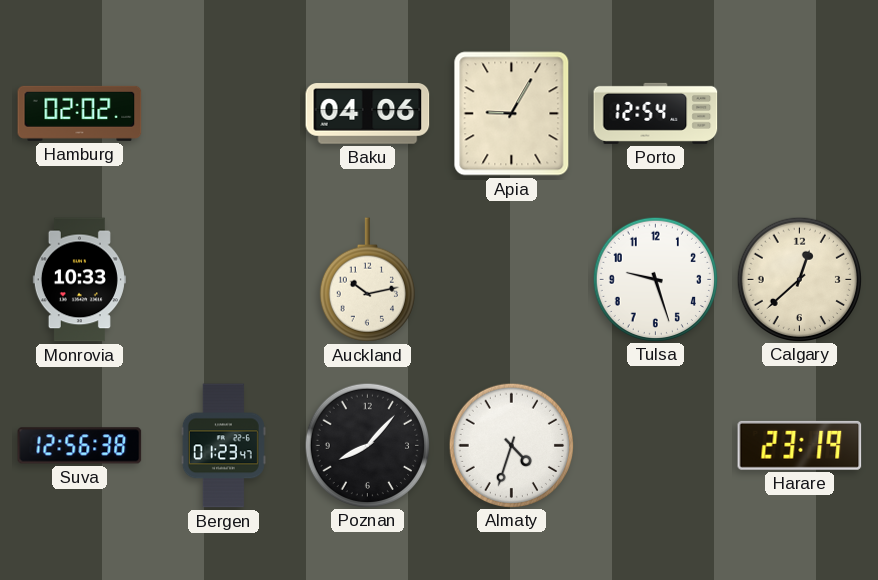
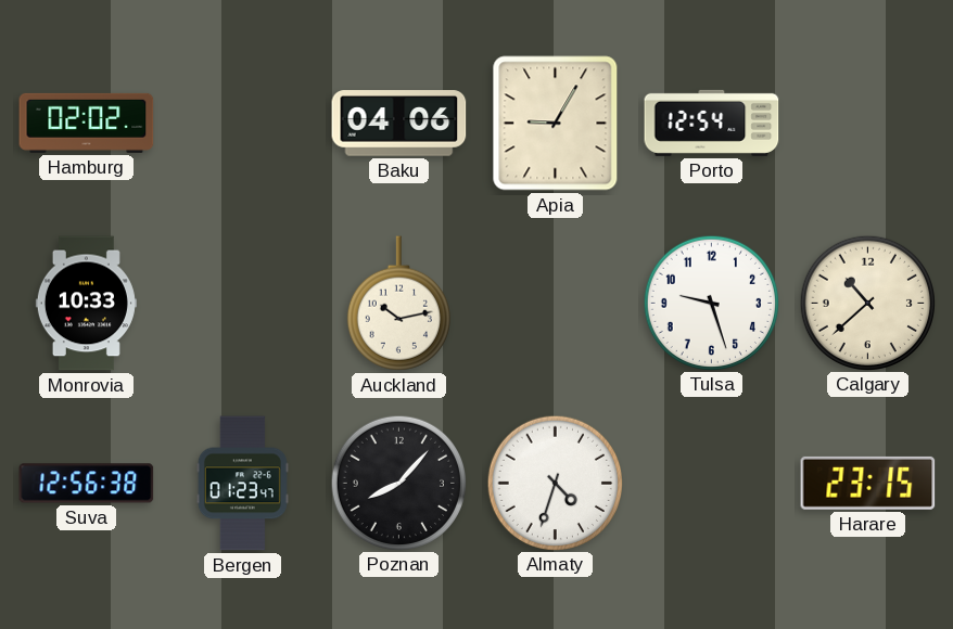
Calgary: 12:38 -> 10:38
Harare: 23:19 -> 23:15
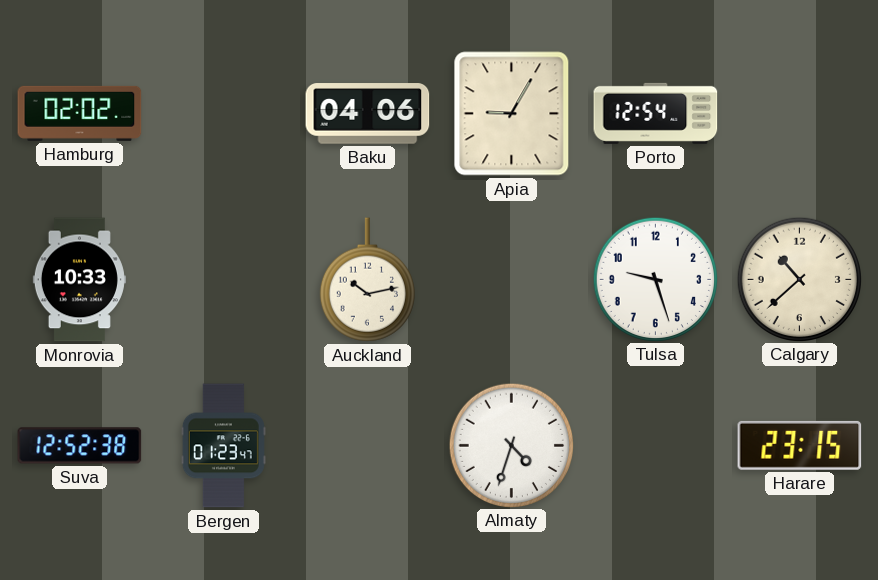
Suva: 12:56 -> 12:52
Poznan: 8:07 -> none
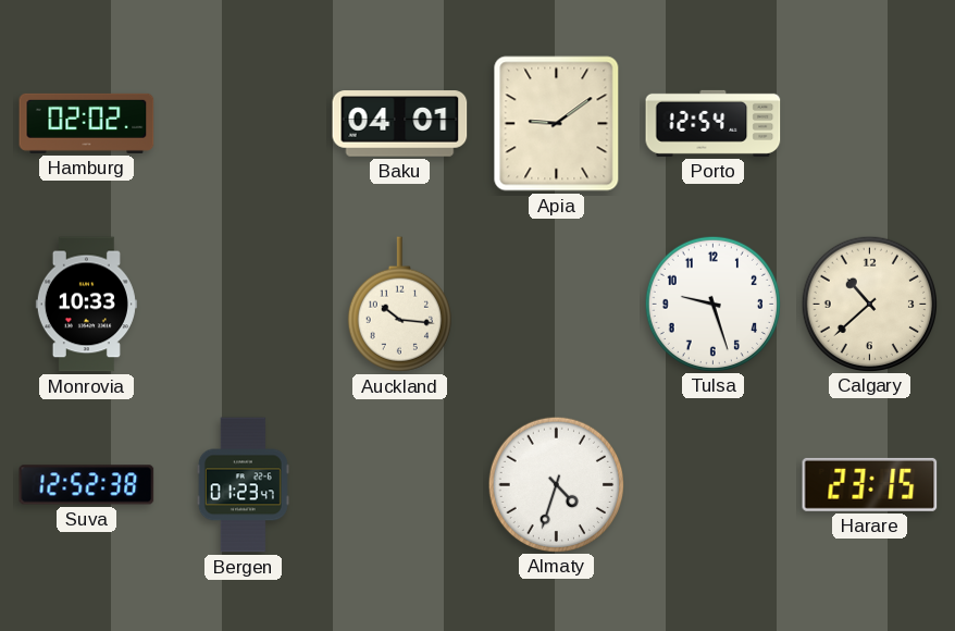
Baku: 04:06 -> 04:01
Apia: 9:05 -> 9:09
Auckland: 10:13 -> 10:16
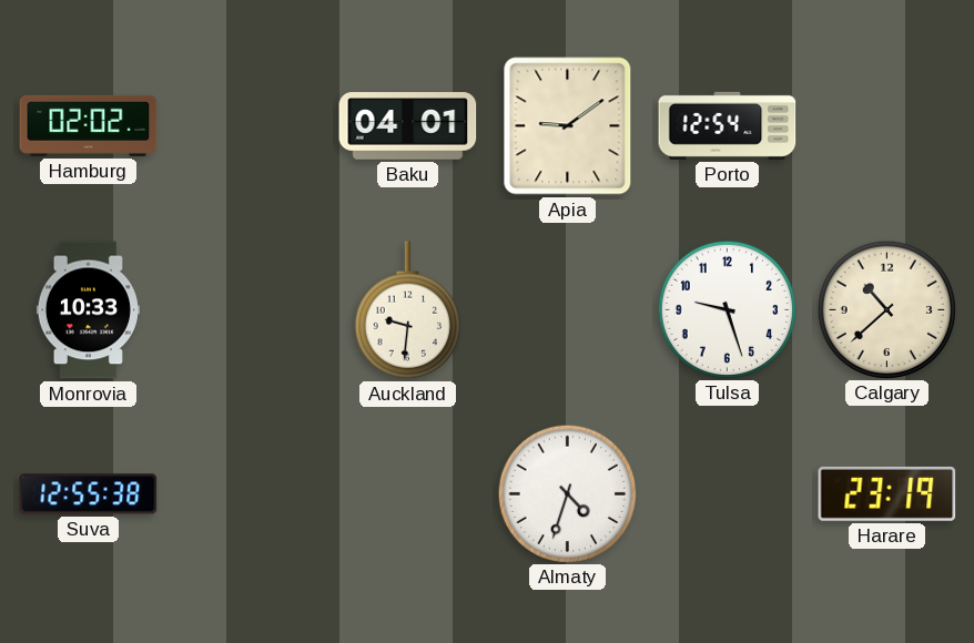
Auckland: 10:16 -> 9:31
Suva: 12:52 -> 12:55
Bergen: 01:23 -> none
Harare: 23:15 -> 23:19
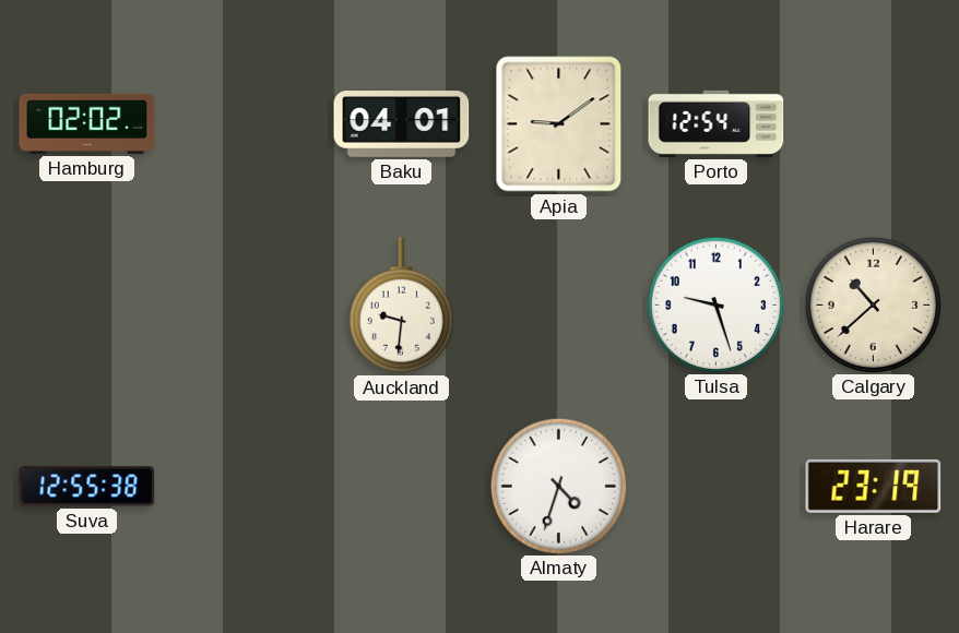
Monrovia: 10:33 -> none
